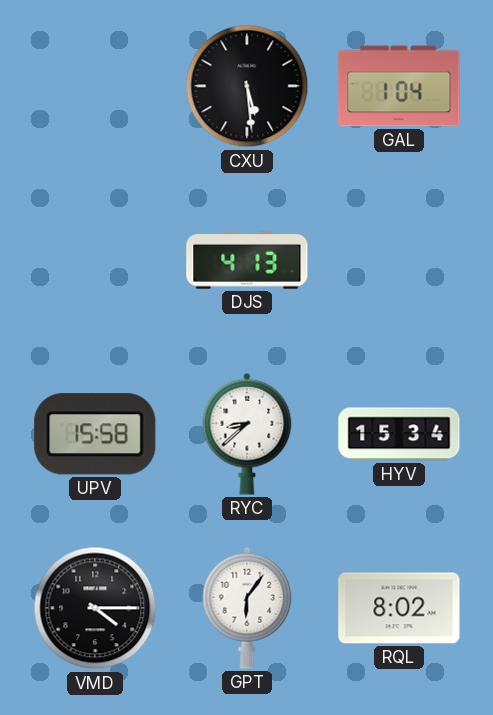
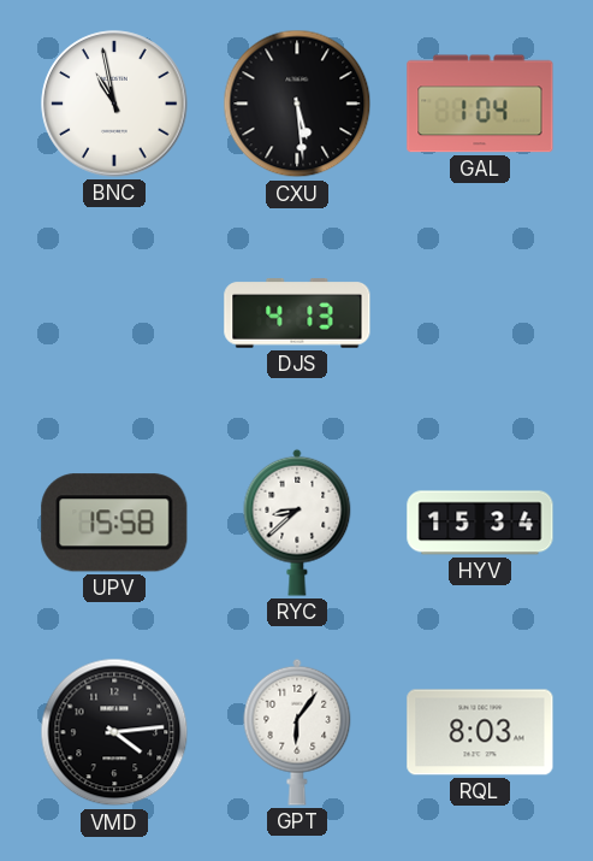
BNC: none -> 10:58
VMD: 4:15 -> 4:14
RQL: 8:02 -> 8:03
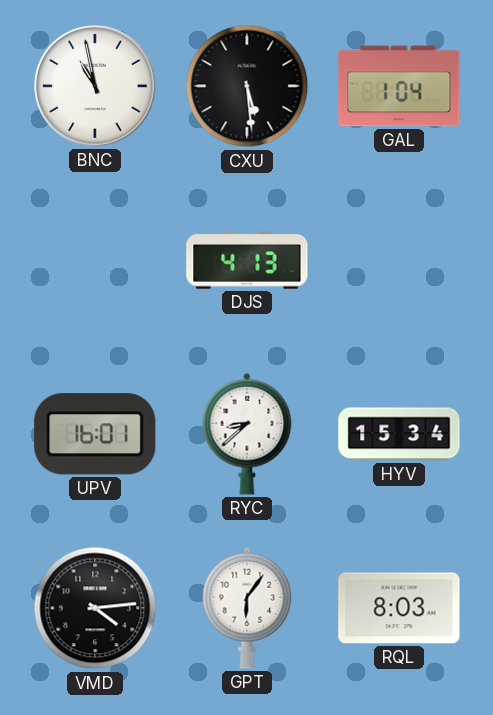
UPV: 15:58 -> 16:01
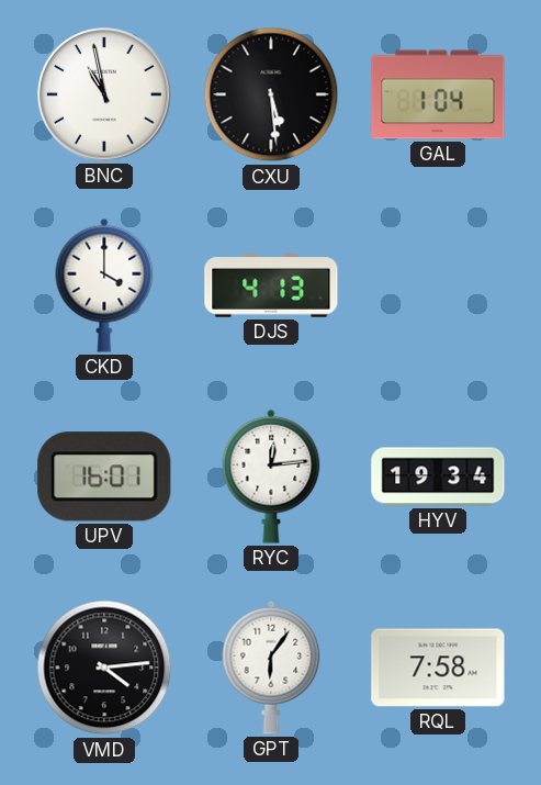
CKD: none -> 4:00
RYC: 8:38 -> 12:14
HYV: 15:34 -> 19:34
RQL: 8:03 -> 7:58
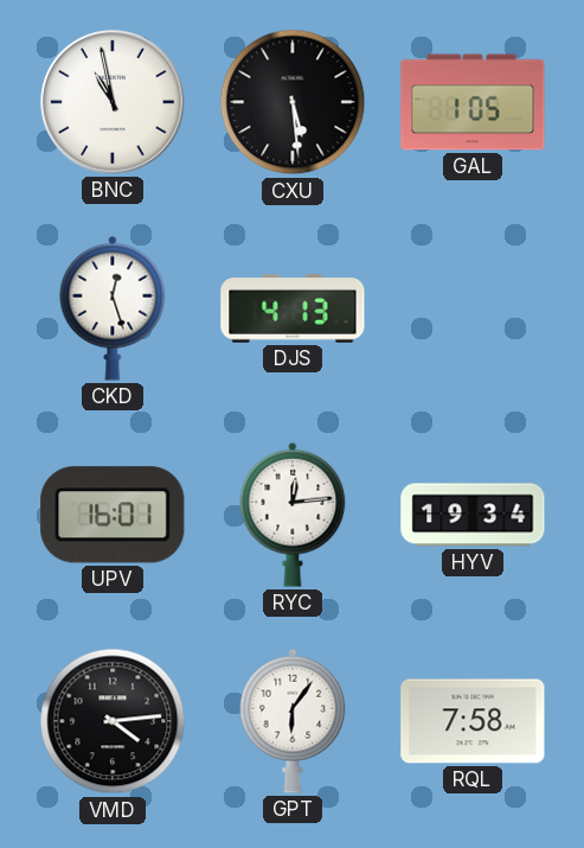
GAL: 1:04 -> 1:05
CKD: 4:00 -> 12:27
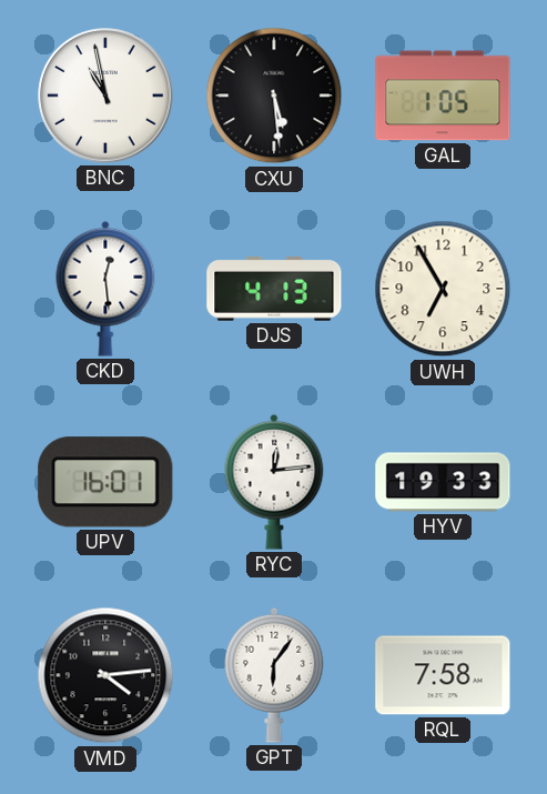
CKD: 12:27 -> 12:29
UWH: none -> 6:55
HYV: 19:34 -> 19:33
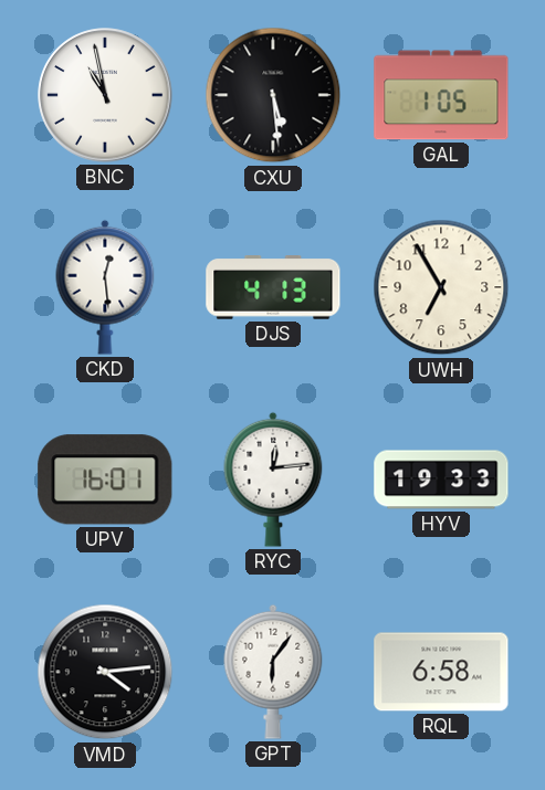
RQL: 7:58 -> 6:58
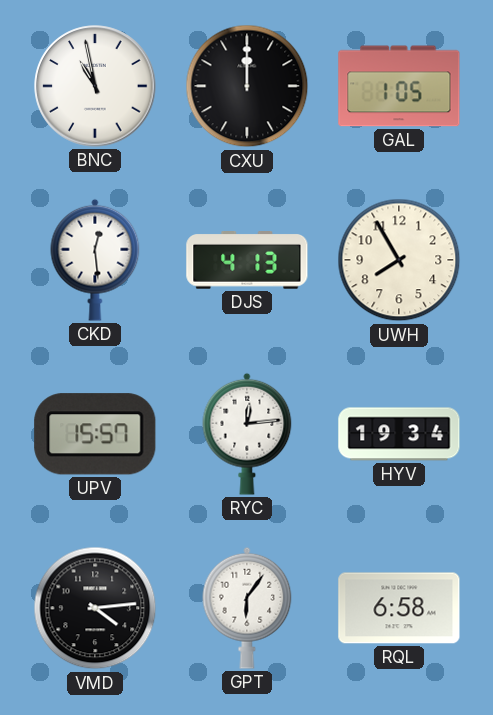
CXU: 5:29 -> 12:00
UWH: 6:55 -> 7:55
UPV: 16:01 -> 15:57
HYV: 19:33 -> 19:34
